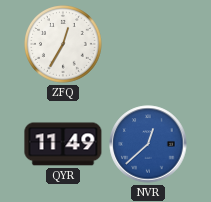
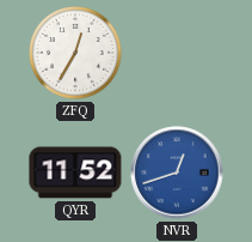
QYR: 11:49 -> 11:52
NVR: 12:38 -> 12:42
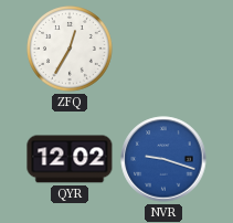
QYR: 11:52 -> 12:02
NVR: 12:42 -> 9:18
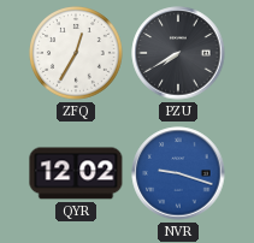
PZU: none -> 7:40
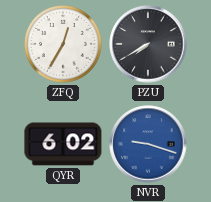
QYR: 12:02 -> 6:02
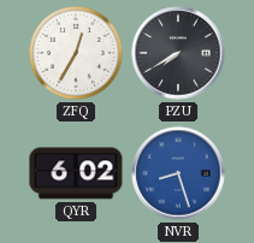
NVR: 9:18 -> 8:27
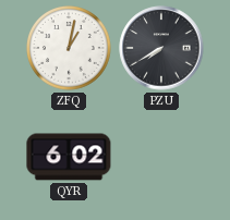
ZFQ: 12:35 -> 1:02
NVR: 8:27 -> none
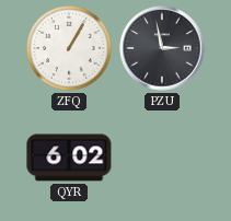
ZFQ: 1:02 -> 1:05
PZU: 7:40 -> 2:58
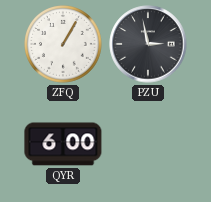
QYR: 6:02 -> 6:00
